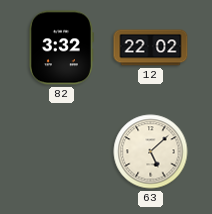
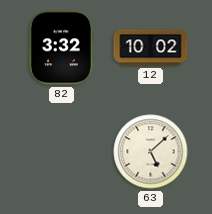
12: 22:02 -> 10:02
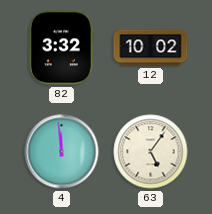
4: none -> 11:59
63: 5:08 -> 5:06
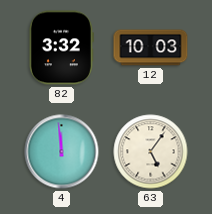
12: 10:02 -> 10:03
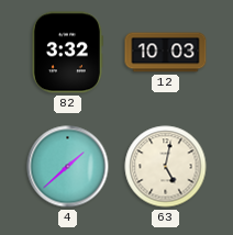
4: 11:59 -> 1:38
63: 5:06 -> 5:02
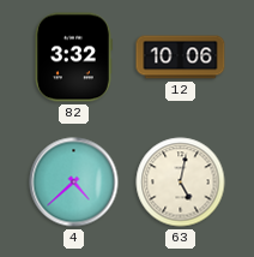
12: 10:03 -> 10:06
4: 1:38 -> 4:38
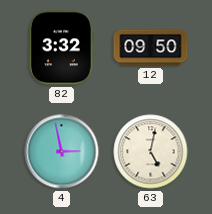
12: 10:06 -> 09:50
4: 4:38 -> 2:58
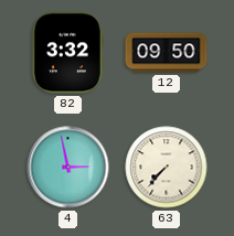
63: 5:02 -> 7:37
